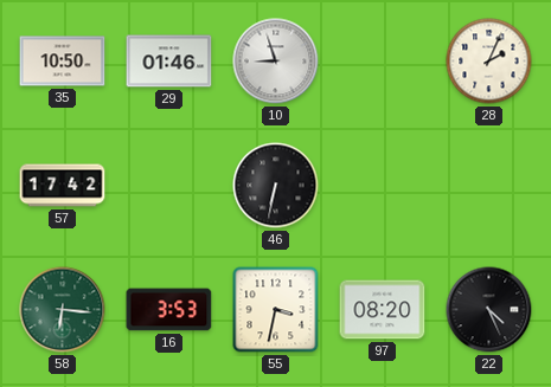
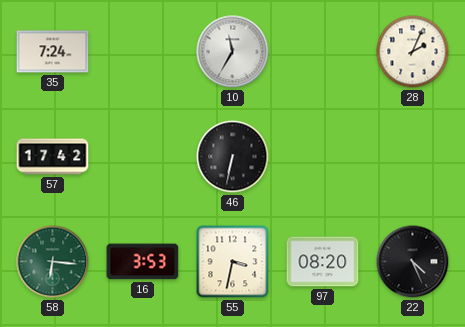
35: 10:50 -> 7:24
29: 01:46 -> none
10: 8:57 -> 11:35
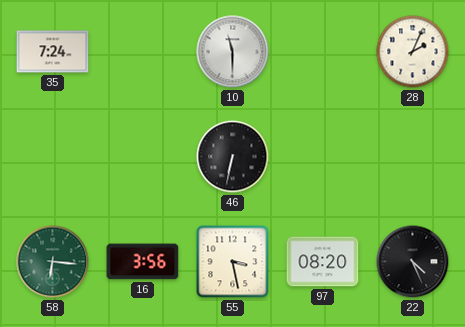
10: 11:35 -> 11:30
57: 17:42 -> none
16: 3:53 -> 3:56
55: 3:32 -> 3:28
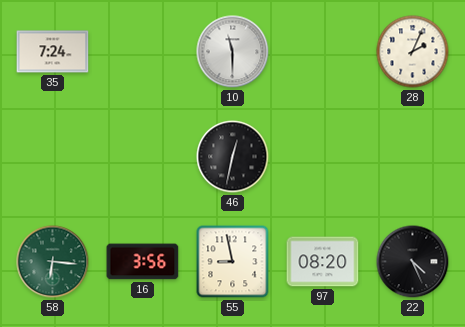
46: 6:32 -> 12:32
55: 3:28 -> 8:58
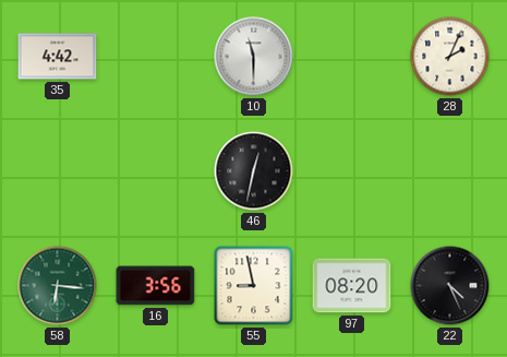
35: 7:24 -> 4:42
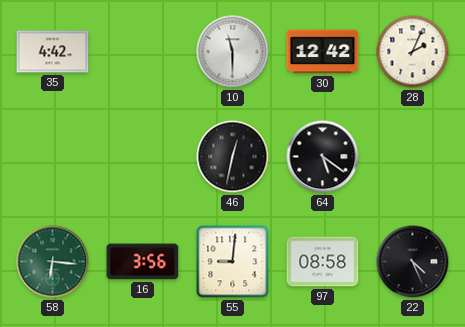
30: none -> 12:42
64: none -> 5:21
55: 8:58 -> 9:01
97: 08:20 -> 08:58
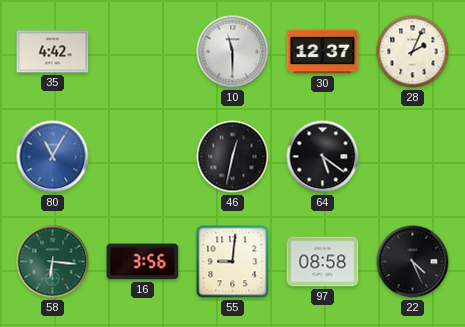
30: 12:42 -> 12:37
80: none -> 11:05
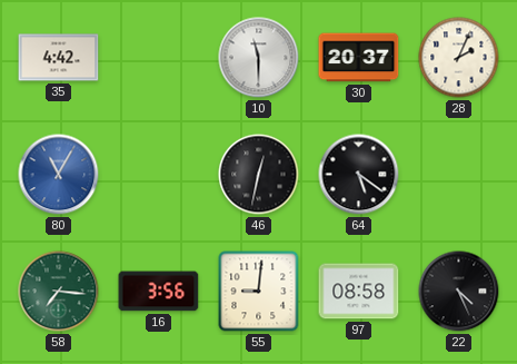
30: 12:37 -> 20:37
58: 6:16 -> 7:16
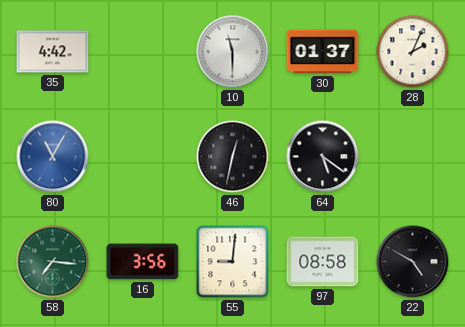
30: 20:37 -> 01:37
22: 4:26 -> 4:50
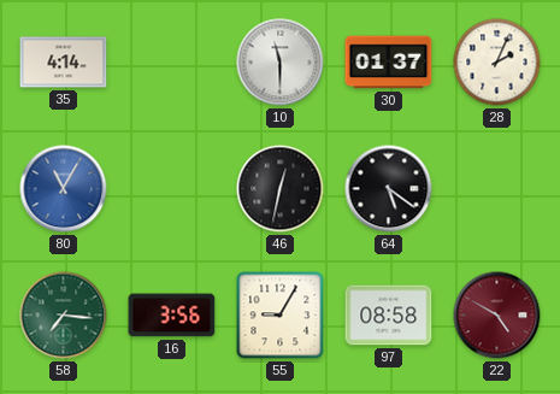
35: 4:42 -> 4:14
55: 9:01 -> 9:05
22 dial: black -> burgundy
